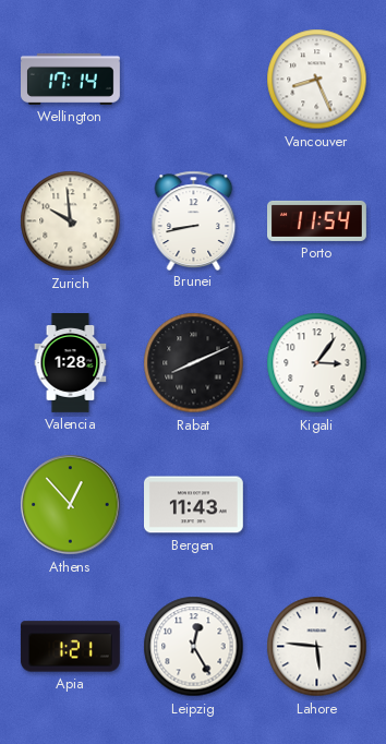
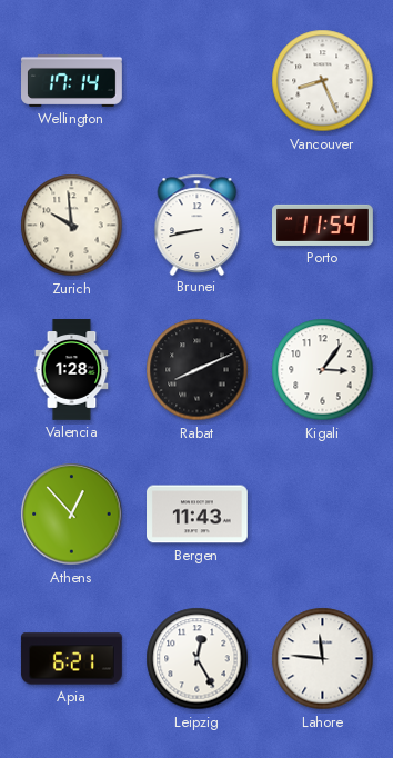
Apia: 1:21 -> 6:21
Lahore: 5:46 -> 11:46
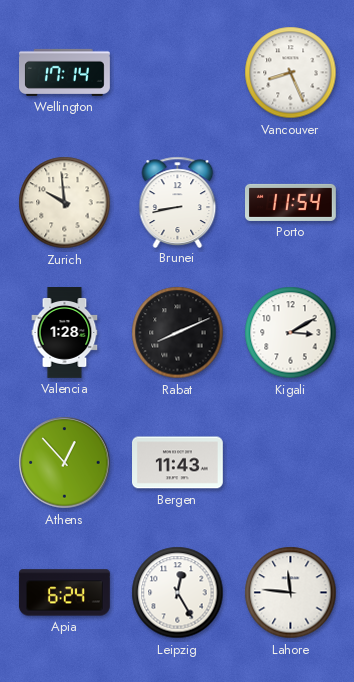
Kigali: 3:06 -> 3:10
Apia: 6:21 -> 6:24
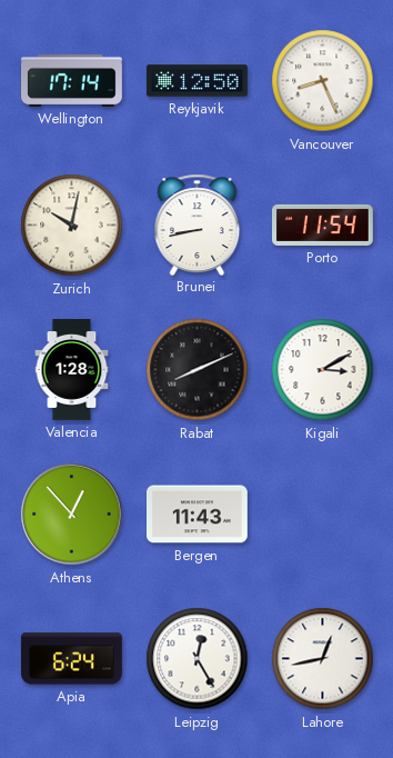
Reykjavik: none -> 12:50
Zurich: 9:59 -> 10:02
Lahore: 11:46 -> 12:43
